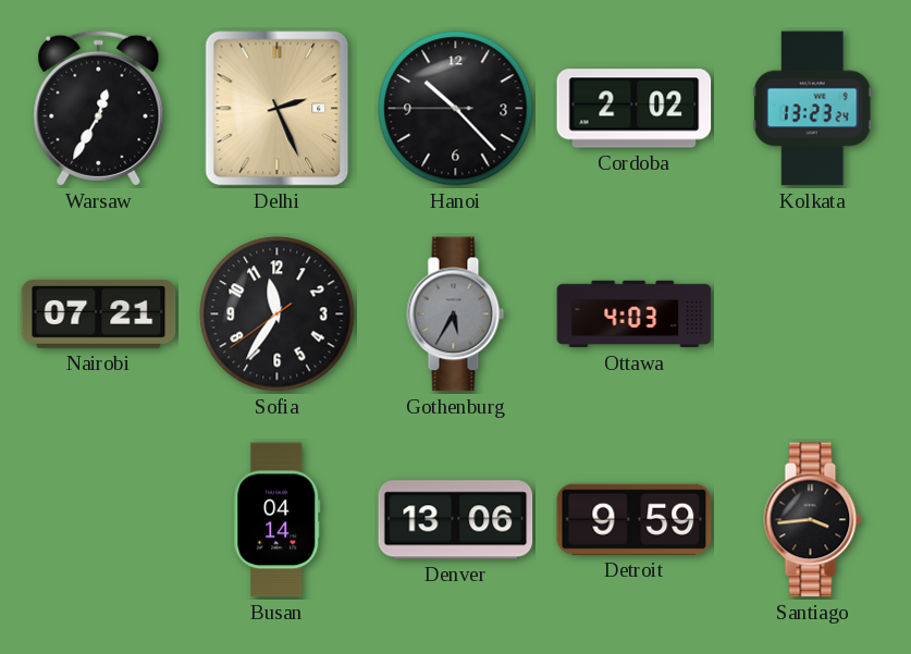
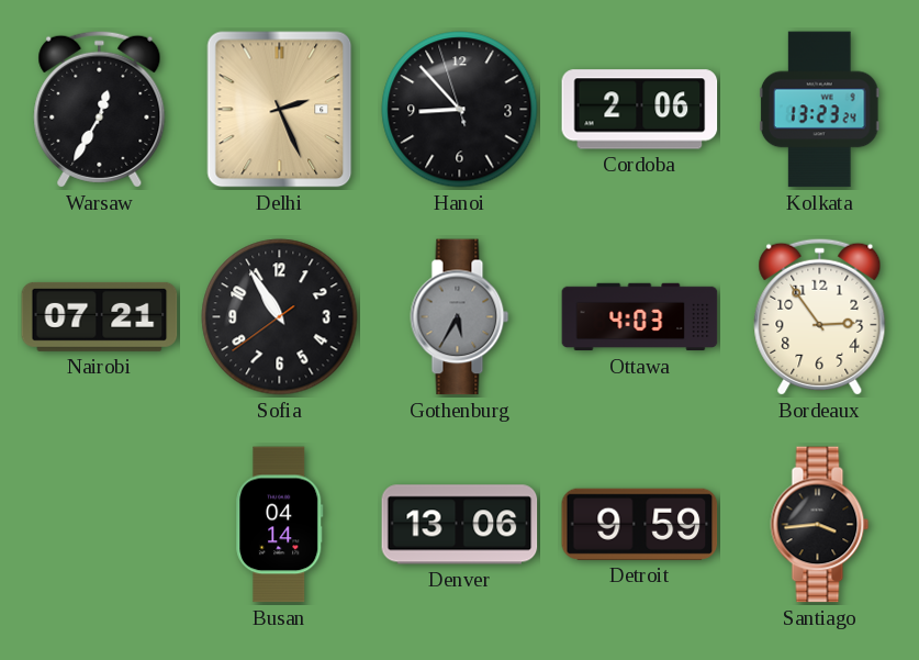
Hanoi: 10:22 -> 8:52
Cordoba: 2:02 -> 2:06
Sofia: 11:35 -> 10:54
Bordeaux: none -> 2:54
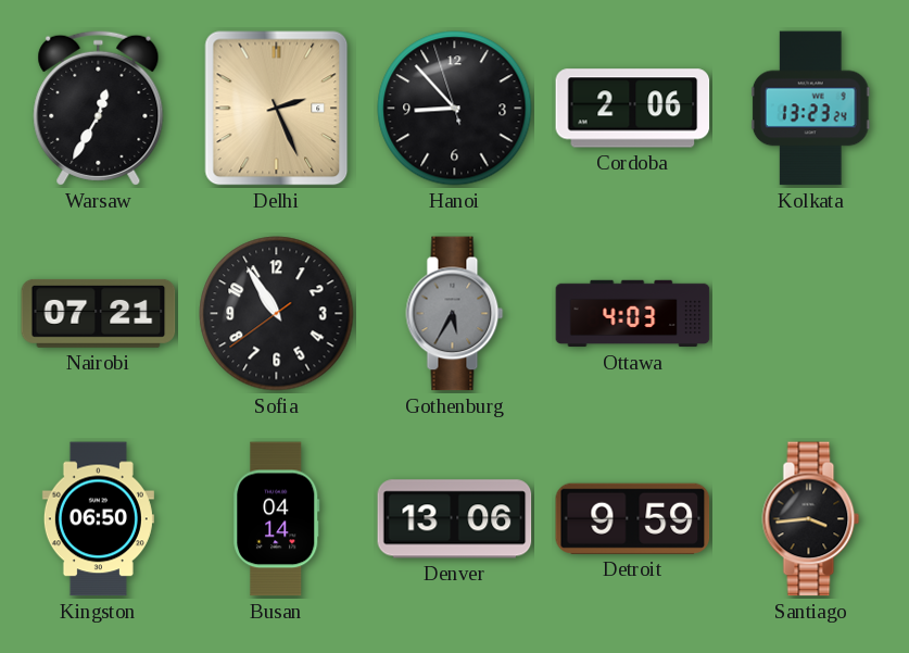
Bordeaux: 2:54 -> none
Kingston: none -> 06:50
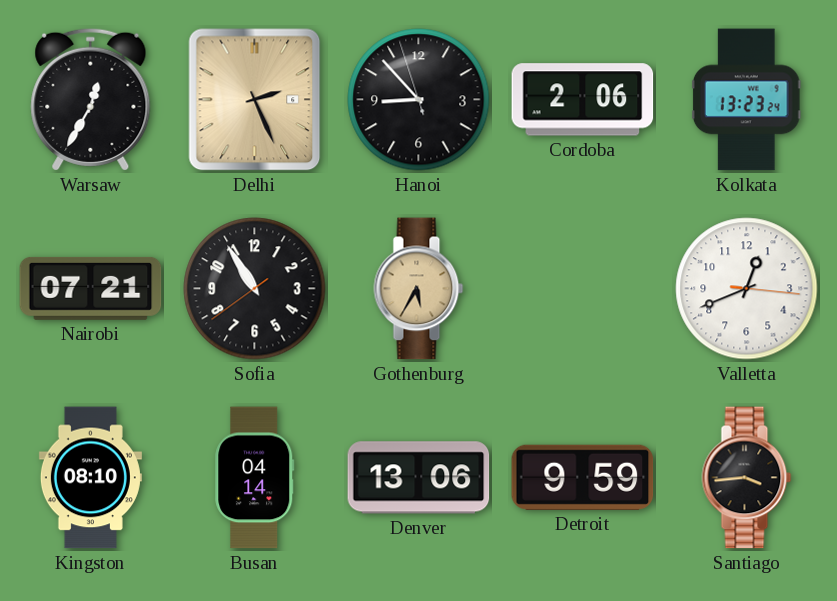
Gothenburg dial: grey -> champagne
Ottawa: 4:03 -> none
Valletta: none -> 12:41
Kingston: 06:50 -> 08:10
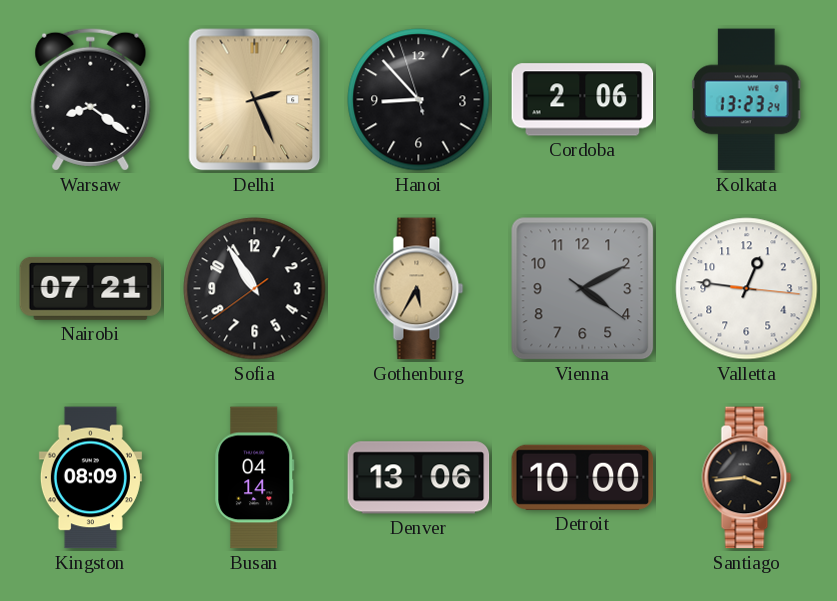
Warsaw: 12:35 -> 8:21
Vienna: none -> 4:10
Valletta: 12:41 -> 12:46
Kingston: 08:10 -> 08:09
Detroit: 9:59 -> 10:00
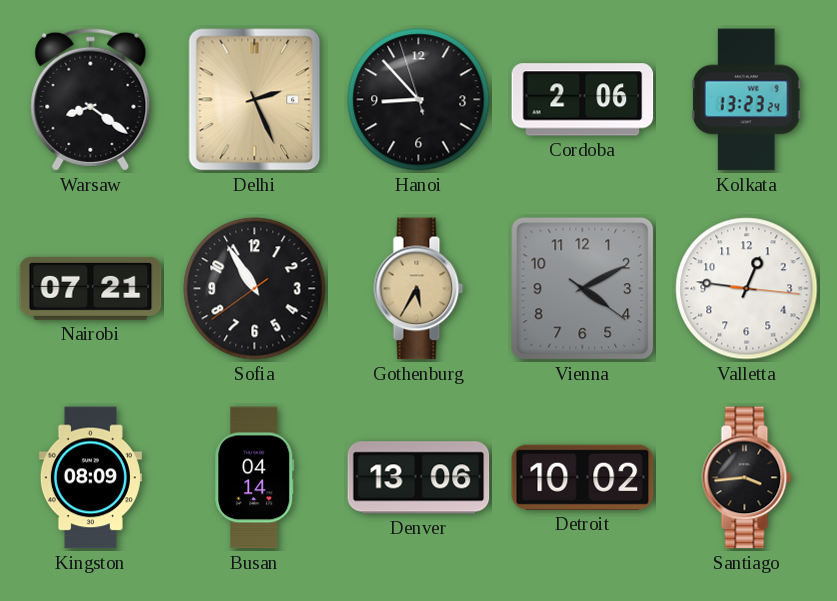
Detroit: 10:00 -> 10:02
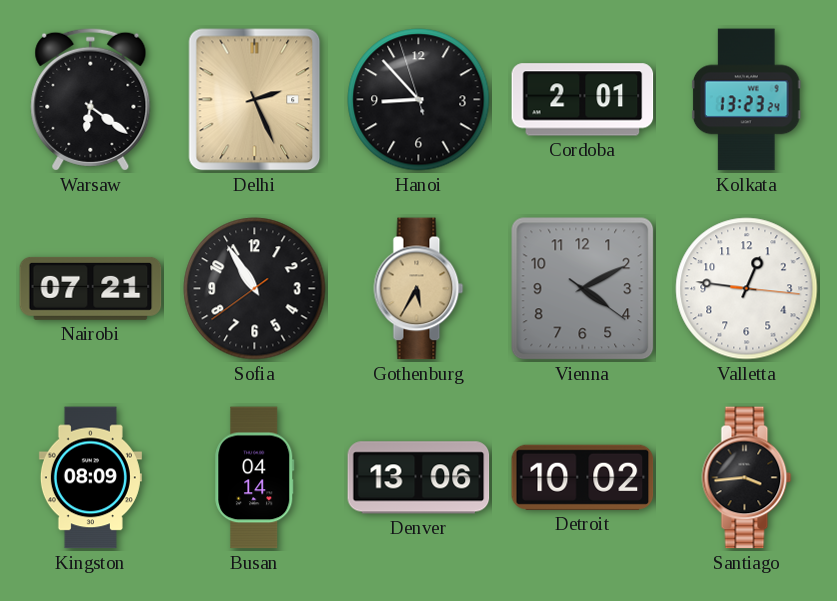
Warsaw: 8:21 -> 6:21
Cordoba: 2:06 -> 2:01
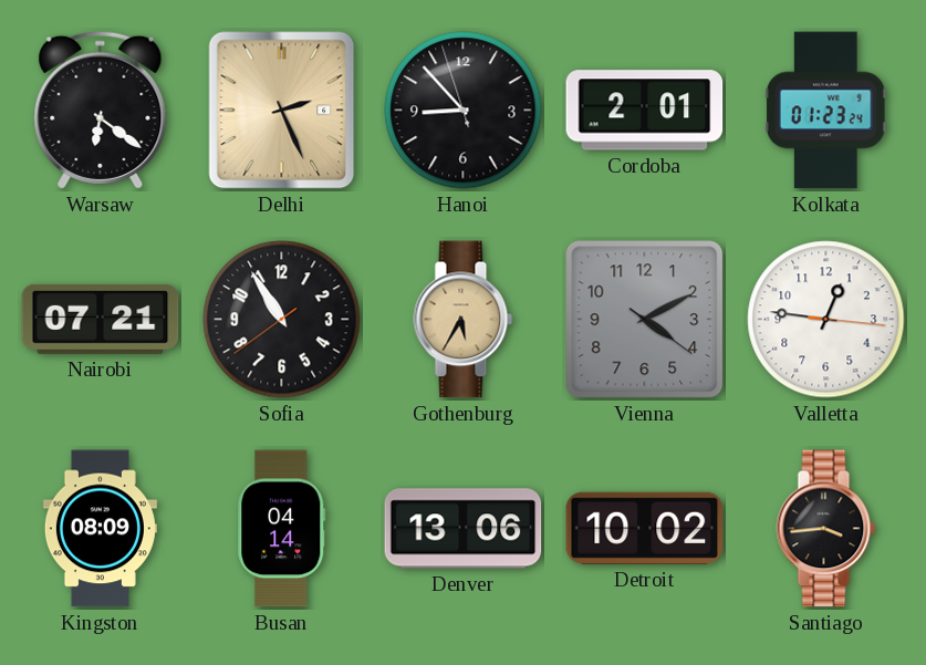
Kolkata: 13:23 -> 01:23
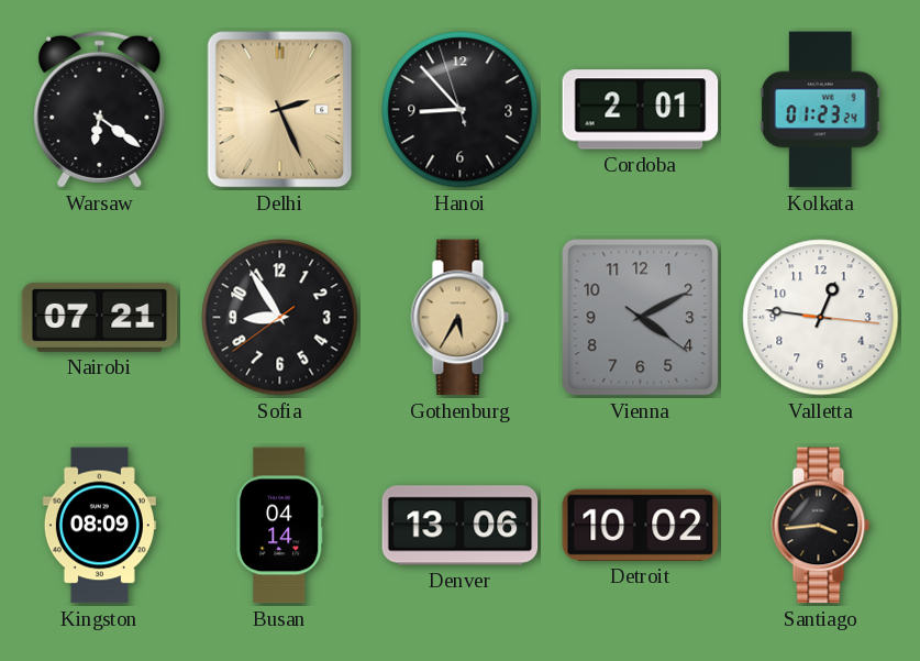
Sofia: 10:54 -> 8:54
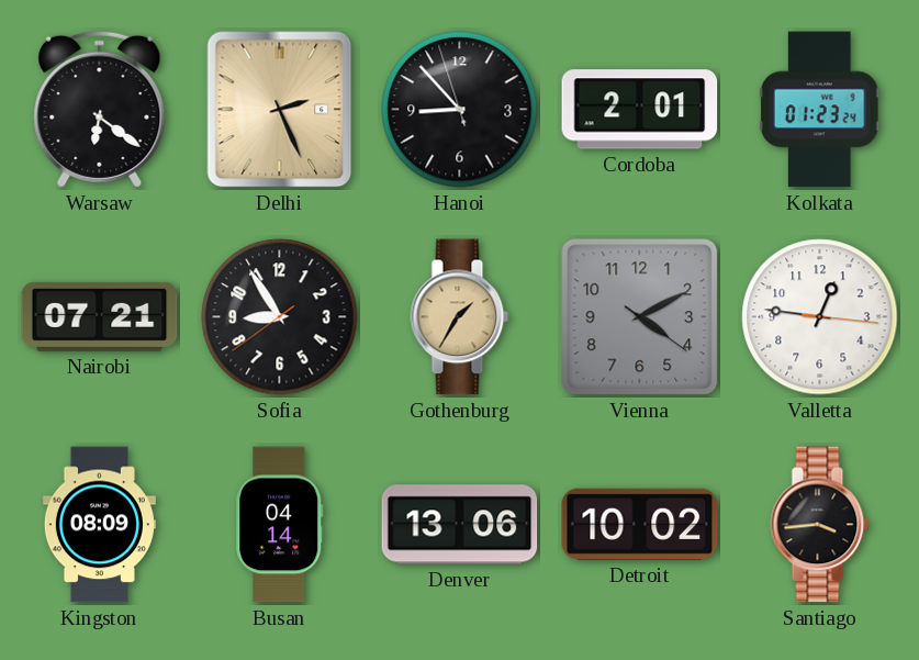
Gothenburg: 5:35 -> 1:35
